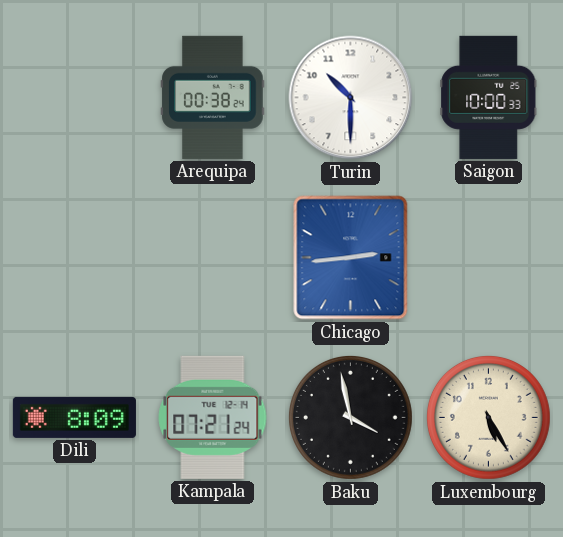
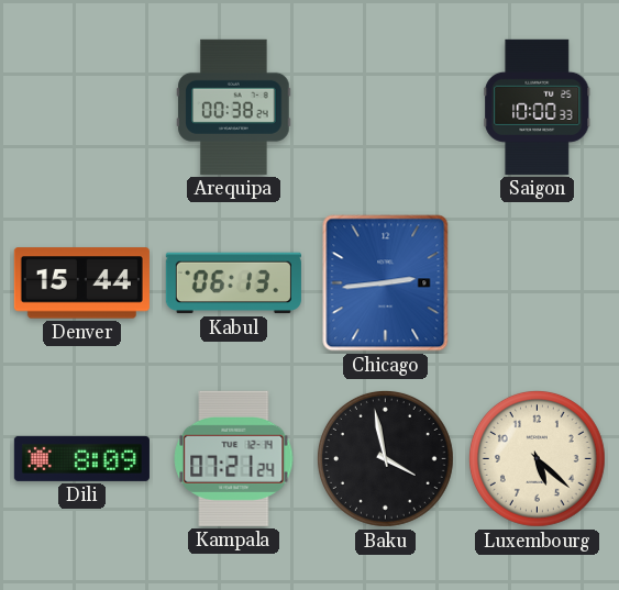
Turin: 10:30 -> none
Denver: none -> 15:44
Kabul: none -> 06:13
Luxembourg: 5:25 -> 5:22
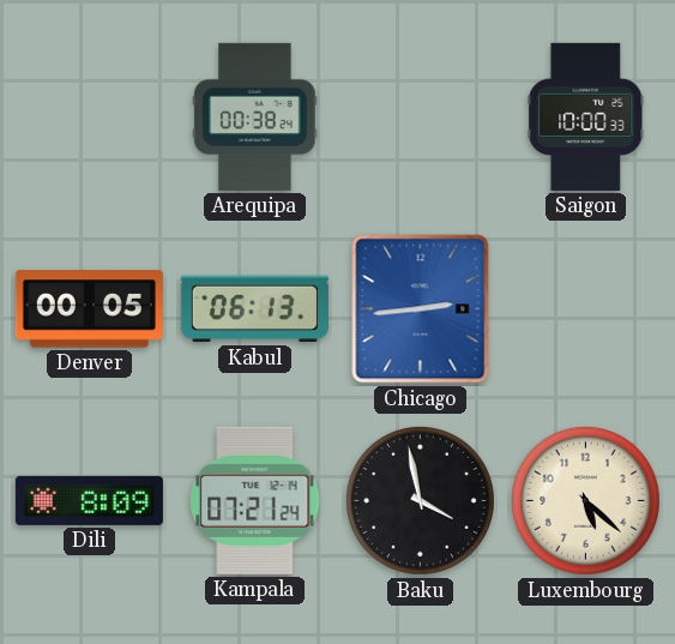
Denver: 15:44 -> 00:05
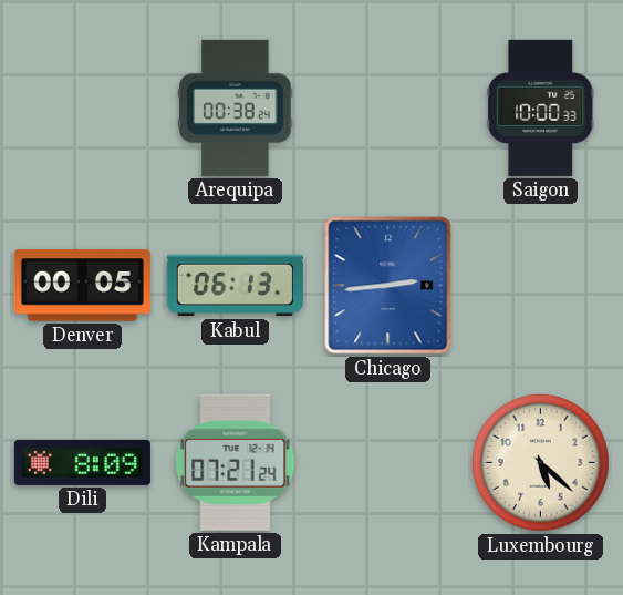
Baku: 3:58 -> none
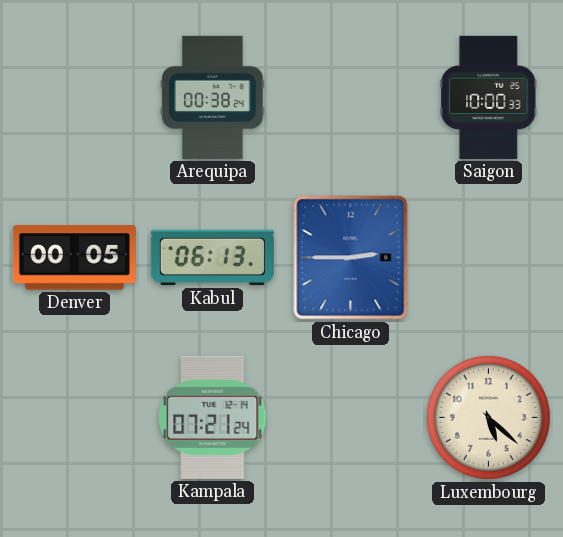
Chicago: 2:44 -> 2:45
Dili: 8:09 -> none
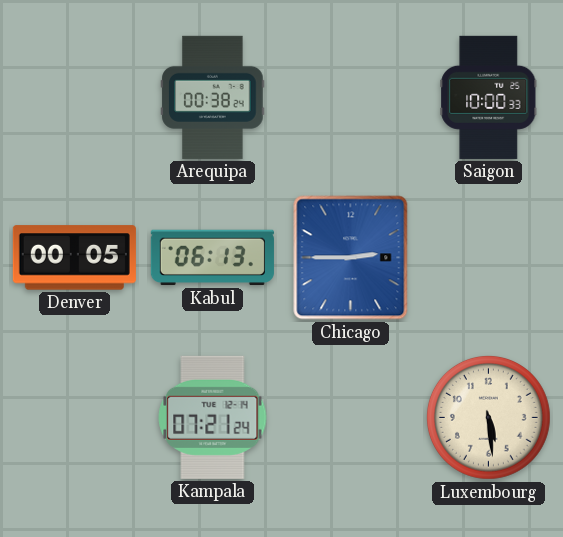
Luxembourg: 5:22 -> 5:29
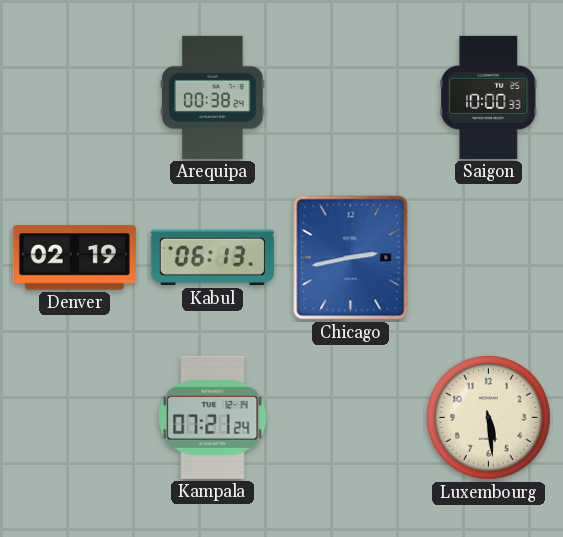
Denver: 00:05 -> 02:19
Chicago: 2:45 -> 2:43
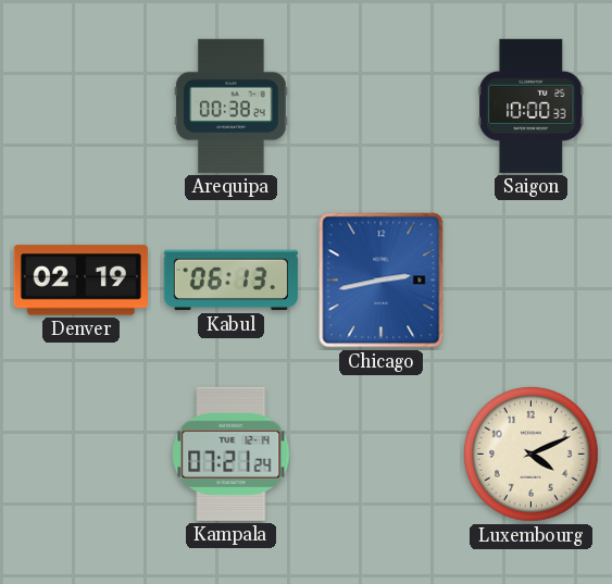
Luxembourg: 5:29 -> 4:11
